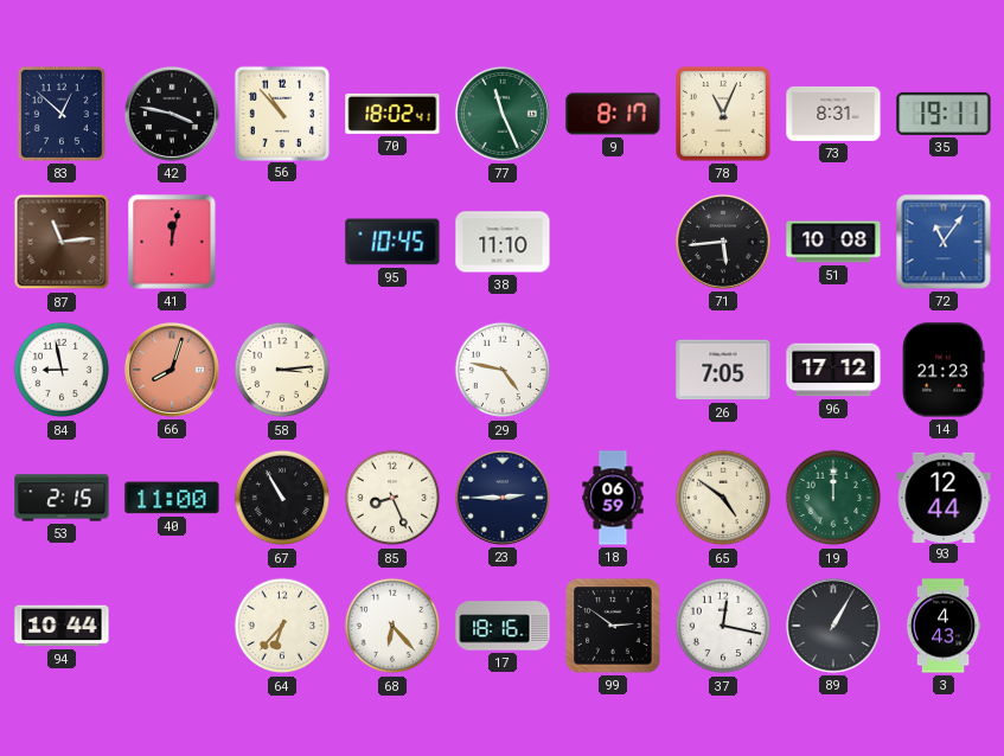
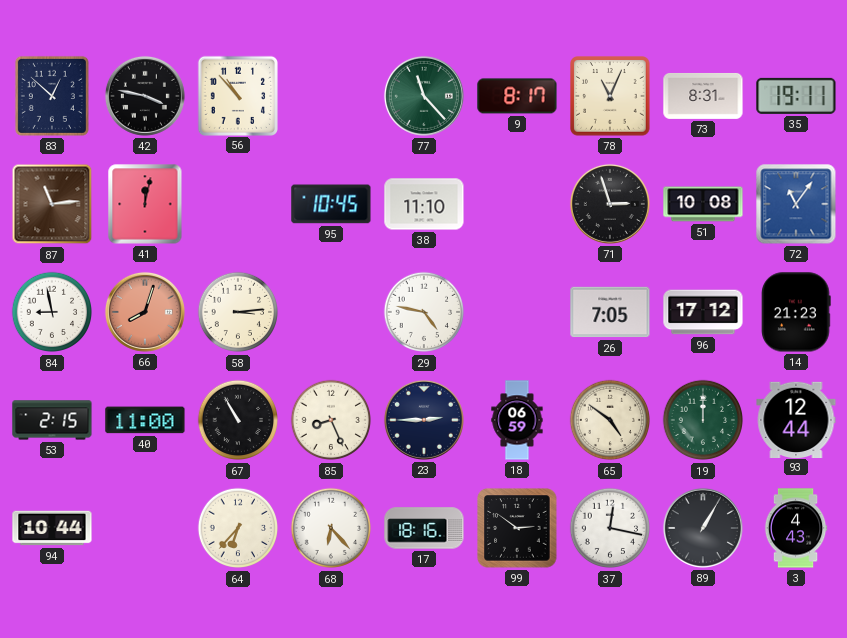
70: 18:02 -> none
77: 11:26 -> 11:23
71: 5:44 -> 2:57
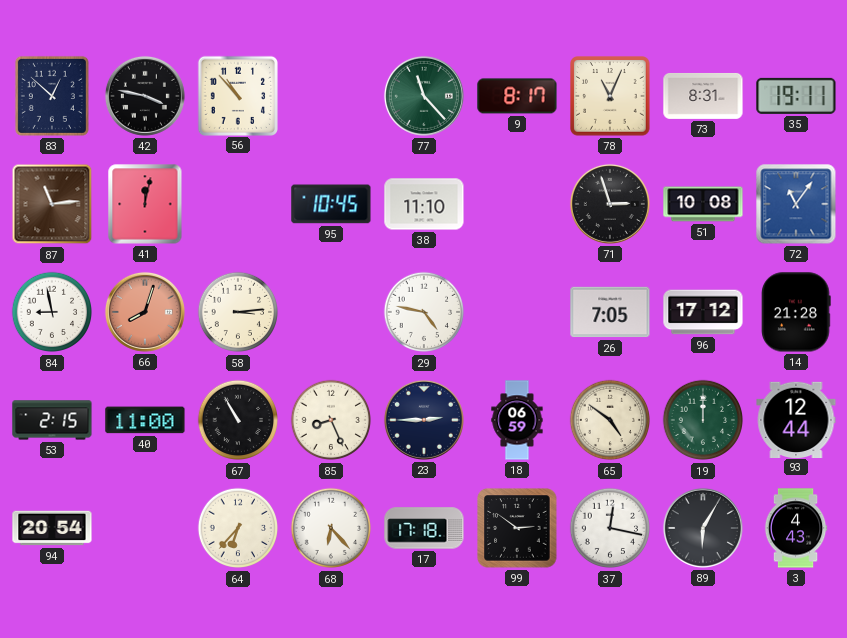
14: 21:23 -> 21:28
94: 10:44 -> 20:54
17: 18:16 -> 17:18
89: 1:05 -> 6:05
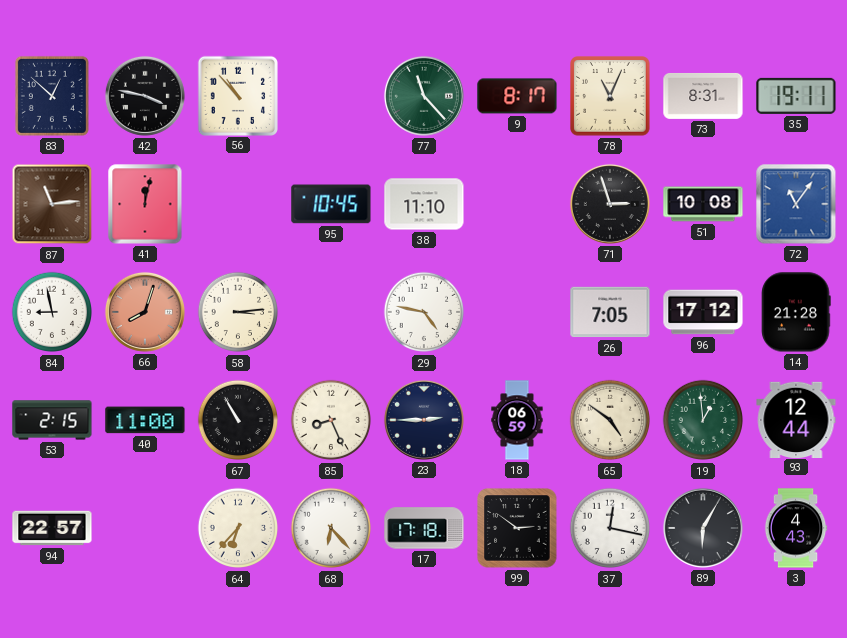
19: 12:00 -> 12:59
94: 20:54 -> 22:57
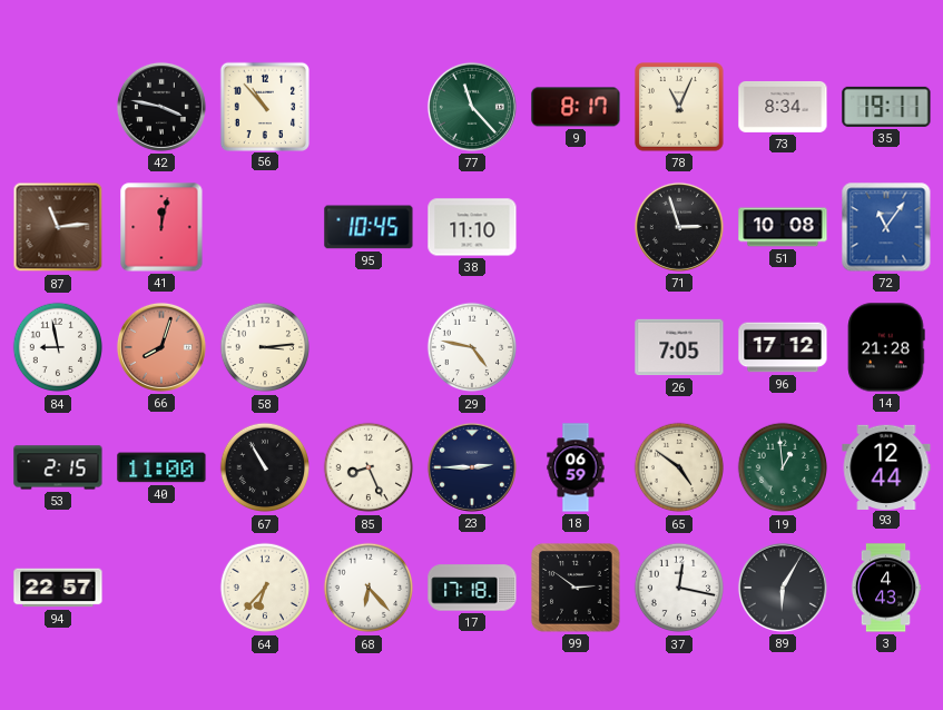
83: 12:52 -> none
73: 8:31 -> 8:34
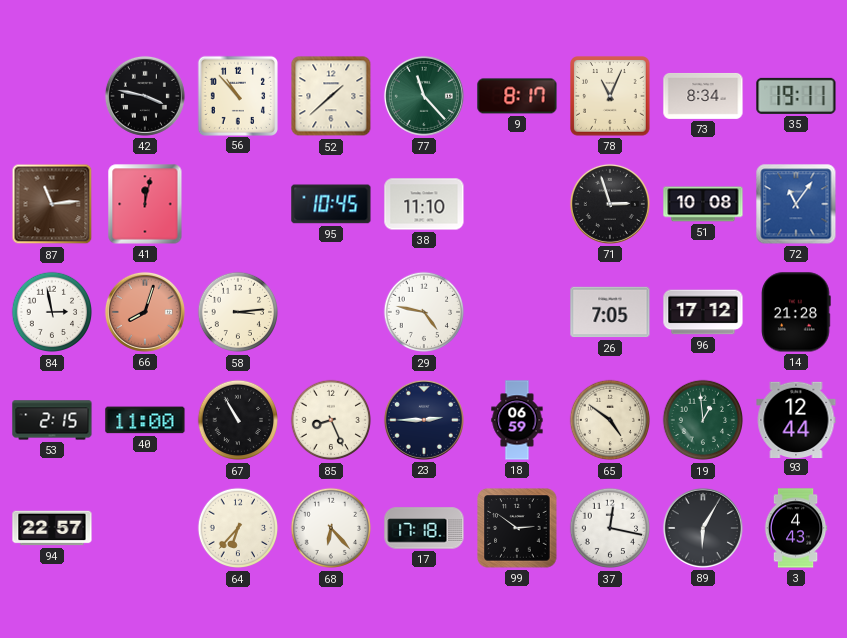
52: none -> 1:38
84: 8:58 -> 2:58
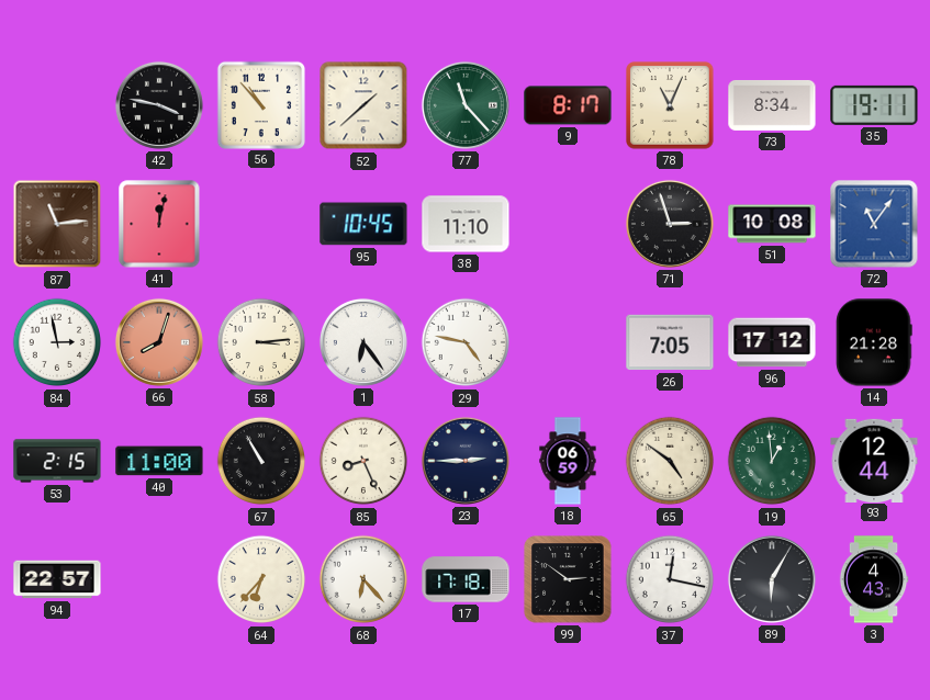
1: none -> 6:24
